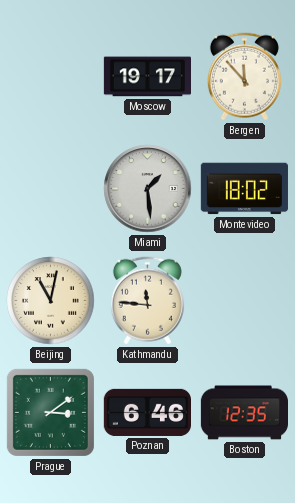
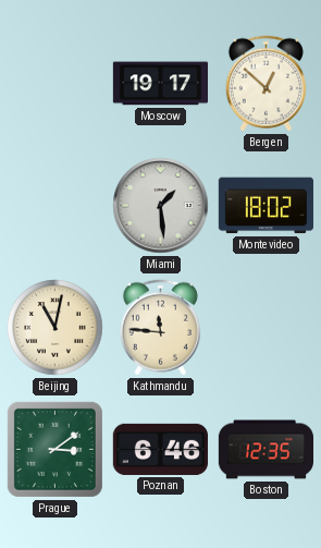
Bergen: 11:53 -> 12:52
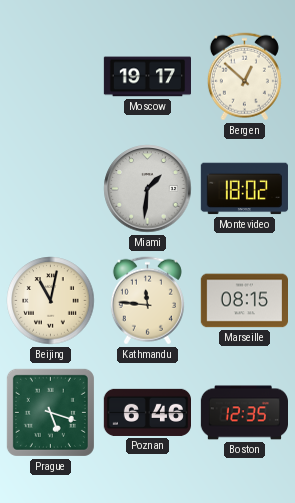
Miami: 1:29 -> 1:31
Marseille: none -> 08:15
Prague: 3:09 -> 5:18
